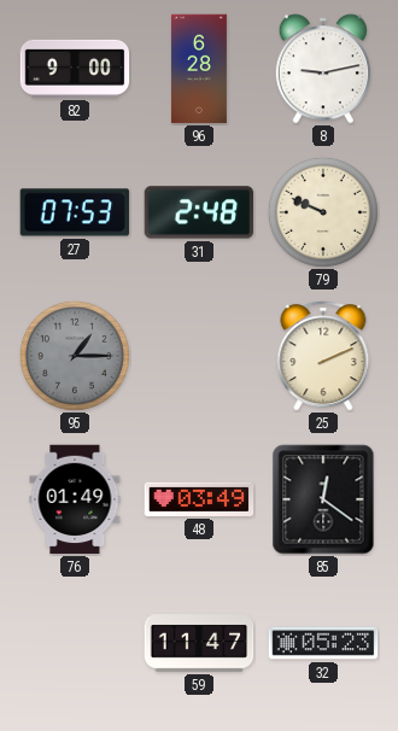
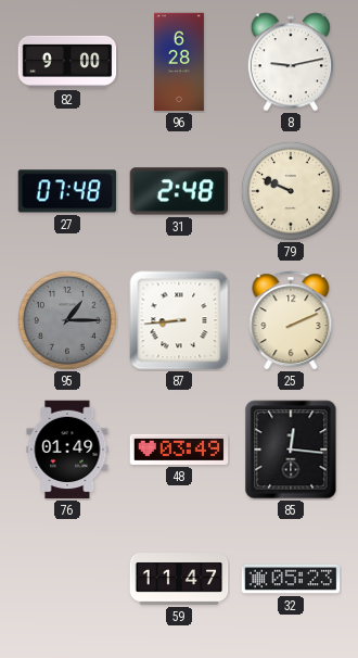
27: 07:53 -> 07:48
87: none -> 8:44
85: 12:21 -> 12:16
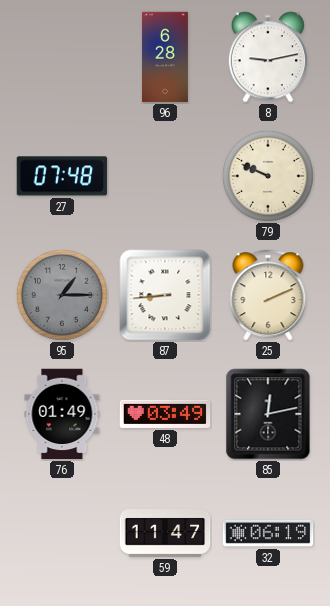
82: 9:00 -> none
31: 2:48 -> none
85: 12:16 -> 12:13
32: 05:23 -> 06:19
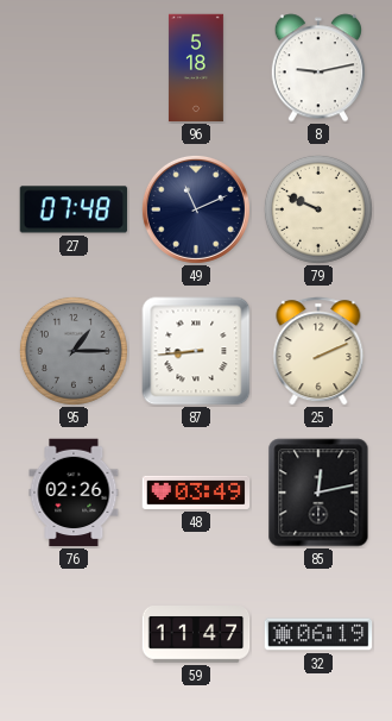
96: 6:28 -> 5:18
49: none -> 11:11
76: 01:49 -> 02:26
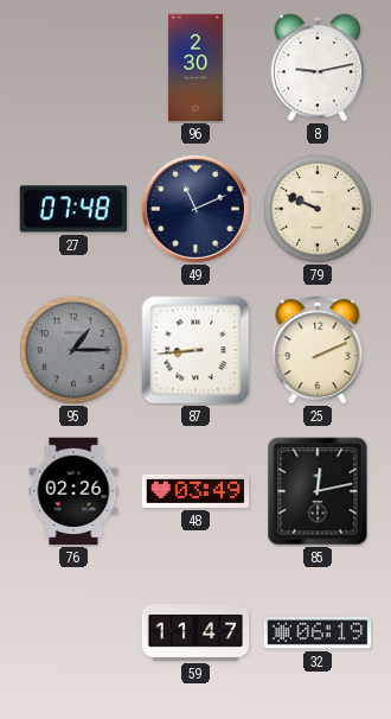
96: 5:18 -> 2:30
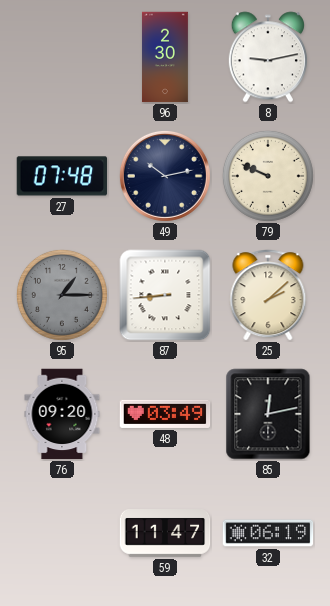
49: 11:11 -> 10:13
25: 2:11 -> 2:08
76: 02:26 -> 09:20
